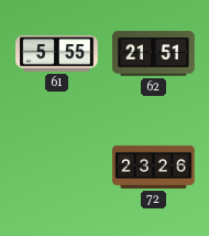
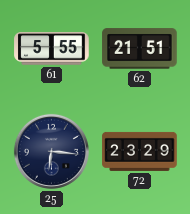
25: none -> 6:16
72: 23:26 -> 23:29
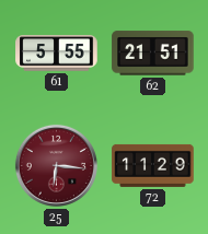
25 dial: navy -> burgundy
72: 23:29 -> 11:29
